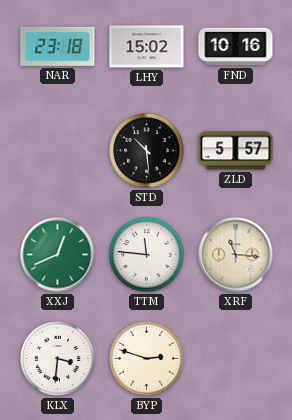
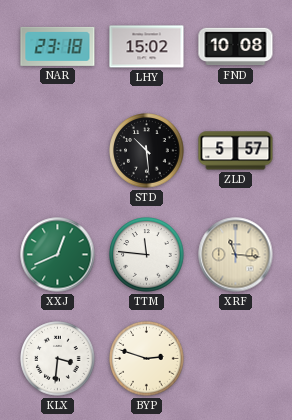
FND: 10:16 -> 10:08
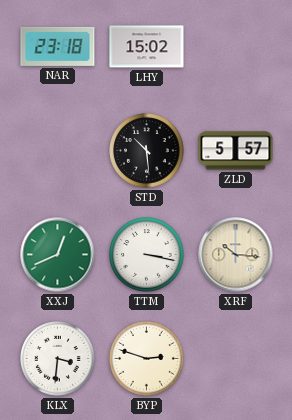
FND: 10:08 -> none
TTM: 11:46 -> 3:17
XRF: 11:16 -> 10:16
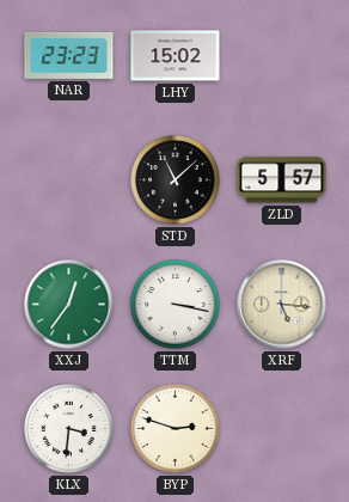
NAR: 23:18 -> 23:23
STD: 10:29 -> 11:08
XXJ: 12:41 -> 12:36
XRF: 10:16 -> 5:16
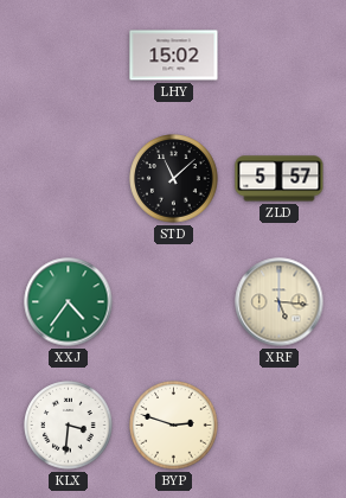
NAR: 23:23 -> none
XXJ: 12:36 -> 4:36
TTM: 3:17 -> none
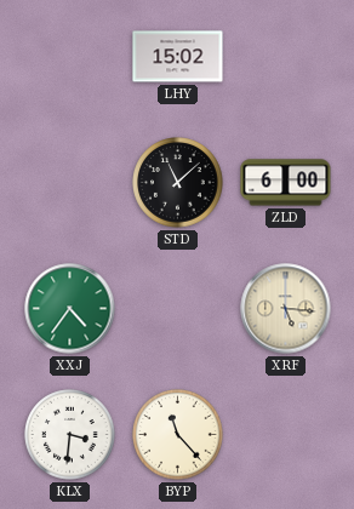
ZLD: 5:57 -> 6:00
BYP: 2:48 -> 11:23
